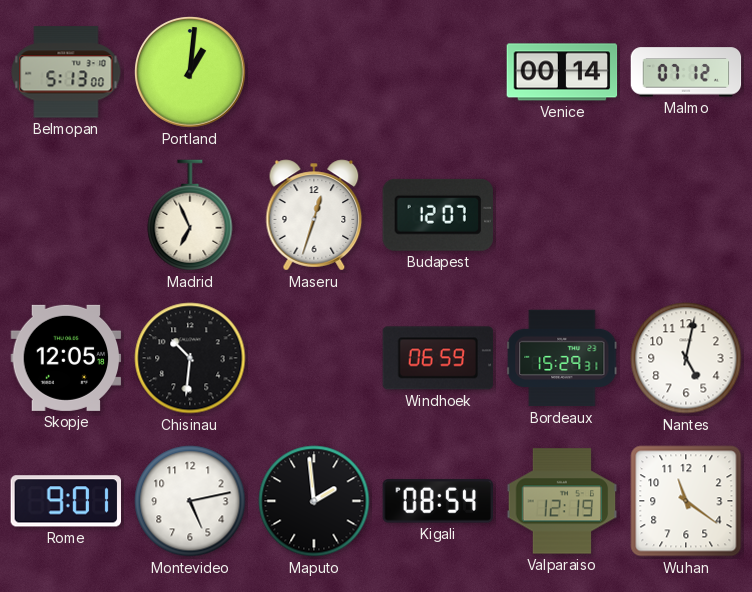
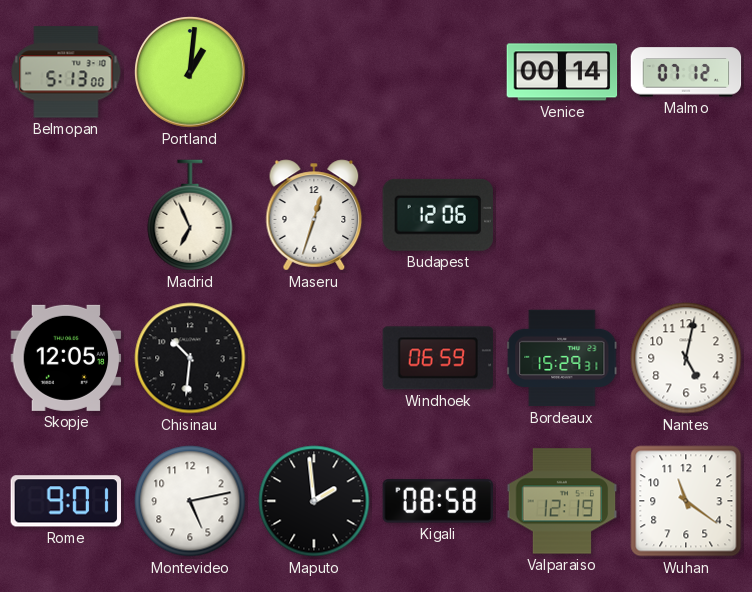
Budapest: 12:07 -> 12:06
Kigali: 08:54 -> 08:58
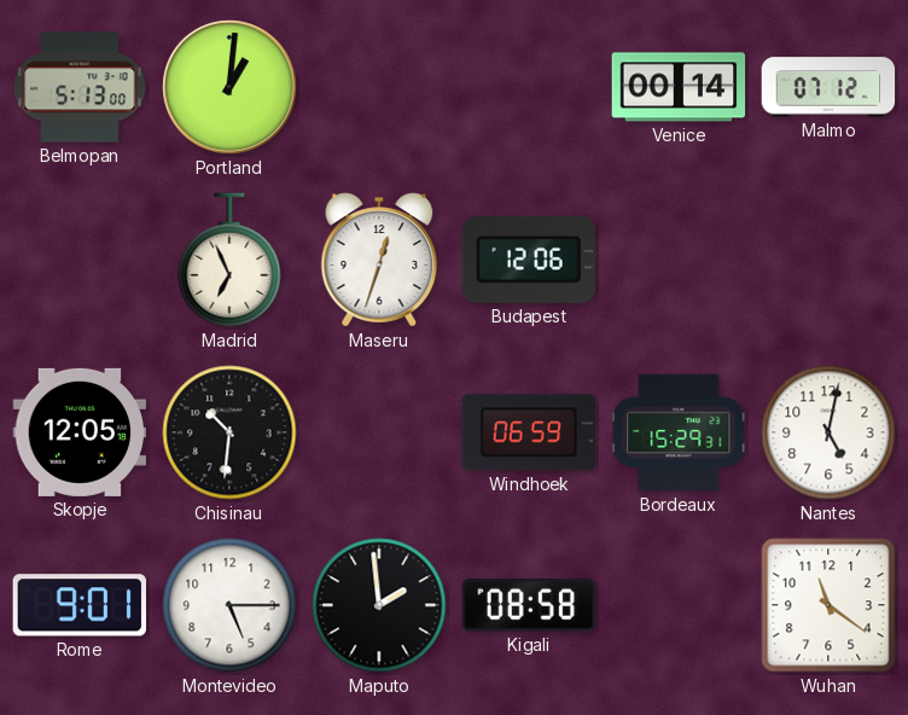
Montevideo: 5:13 -> 5:15
Valparaiso: 12:19 -> none
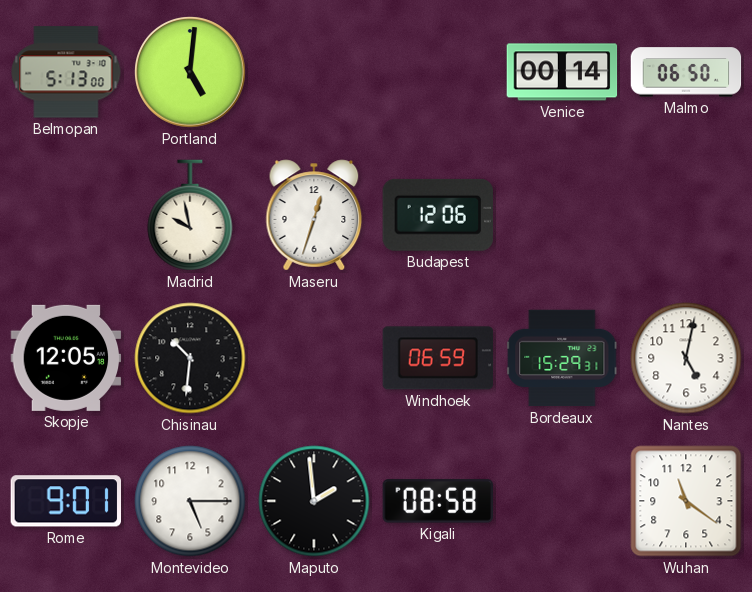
Portland: 1:01 -> 5:01
Malmo: 07:12 -> 06:50
Madrid: 6:56 -> 9:58
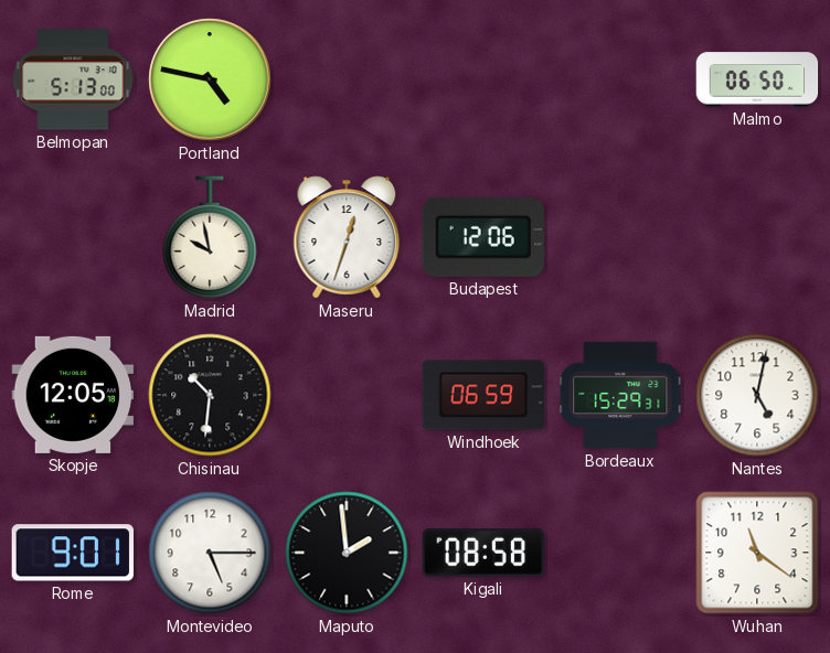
Portland: 5:01 -> 4:47
Venice: 00:14 -> none
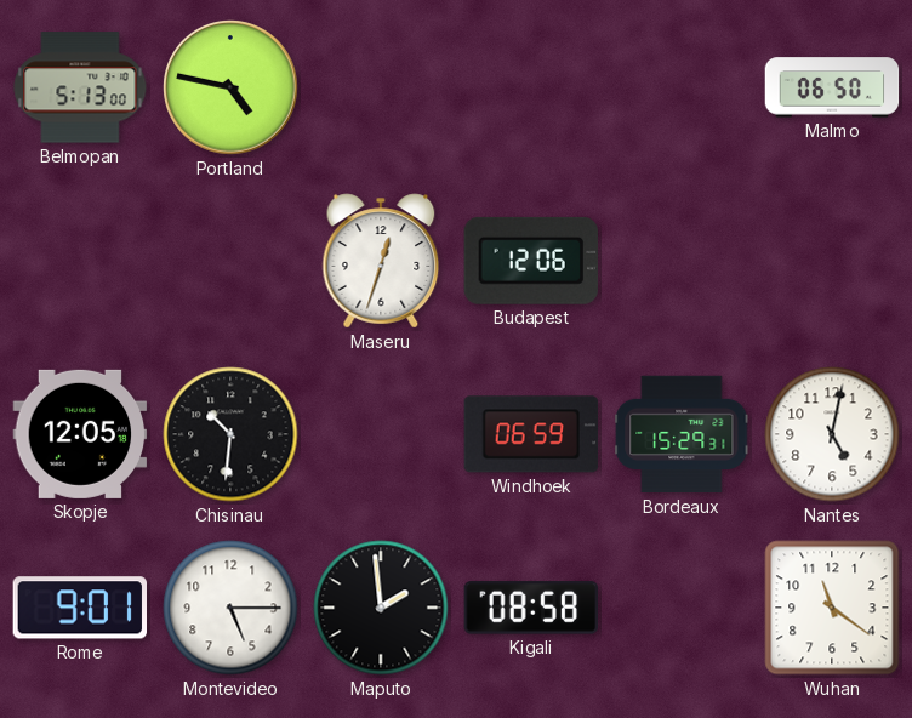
Madrid: 9:58 -> none
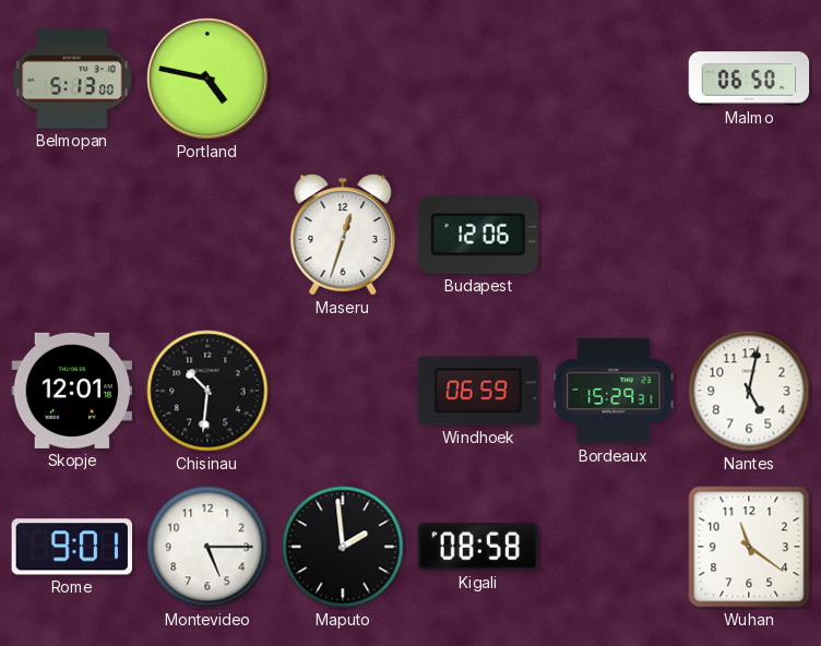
Skopje: 12:05 -> 12:01
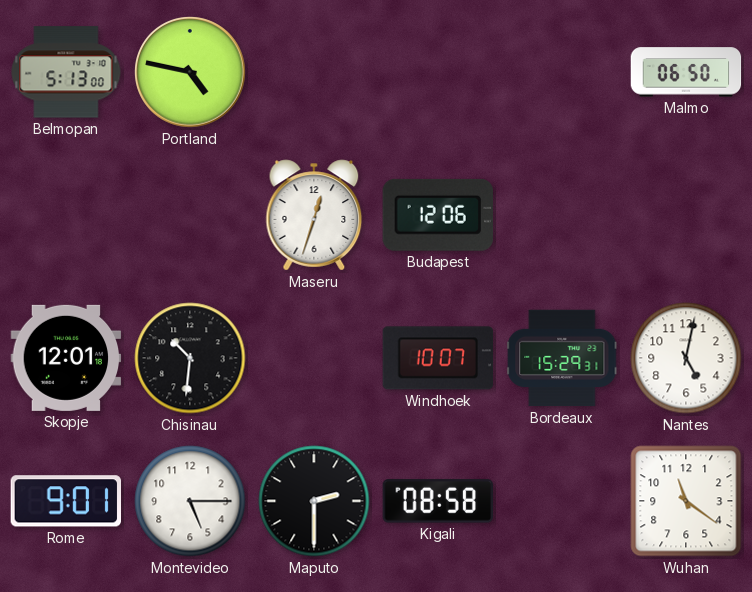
Windhoek: 06:59 -> 10:07
Maputo: 1:59 -> 2:30
